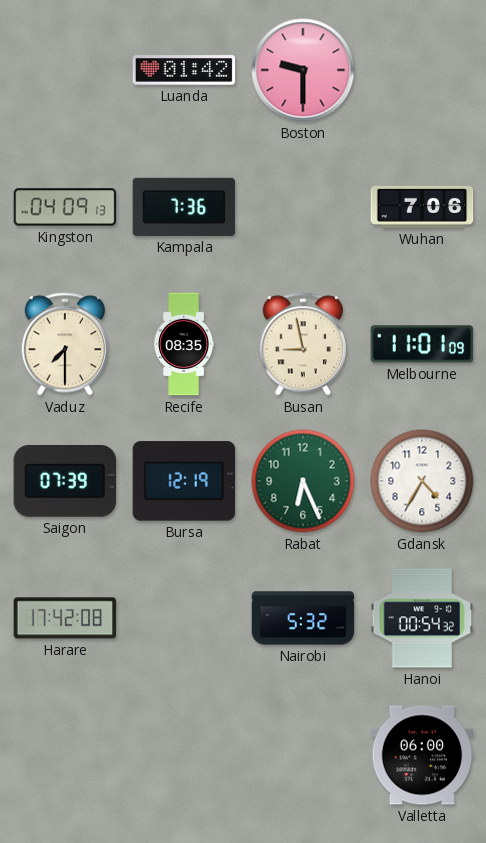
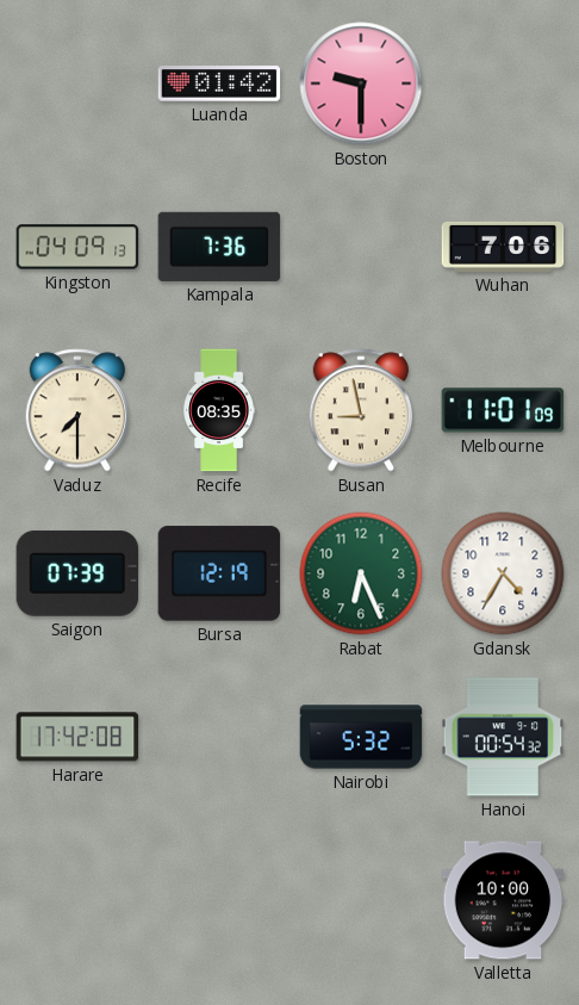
Valletta: 06:00 -> 10:00
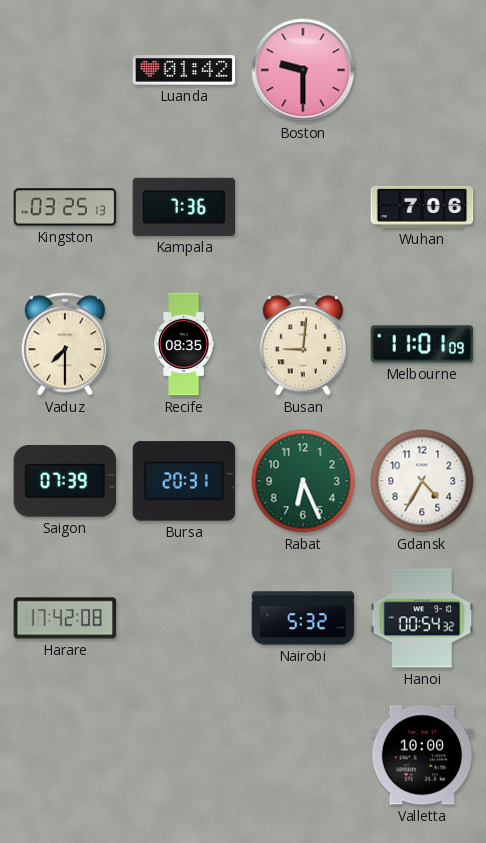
Kingston: 04:09 -> 03:25
Busan: 8:58 -> 9:01
Bursa: 12:19 -> 20:31
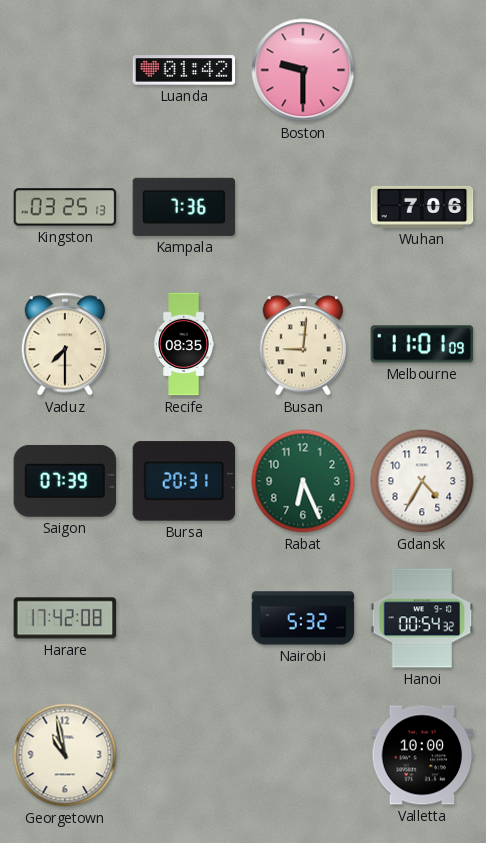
Georgetown: none -> 10:58
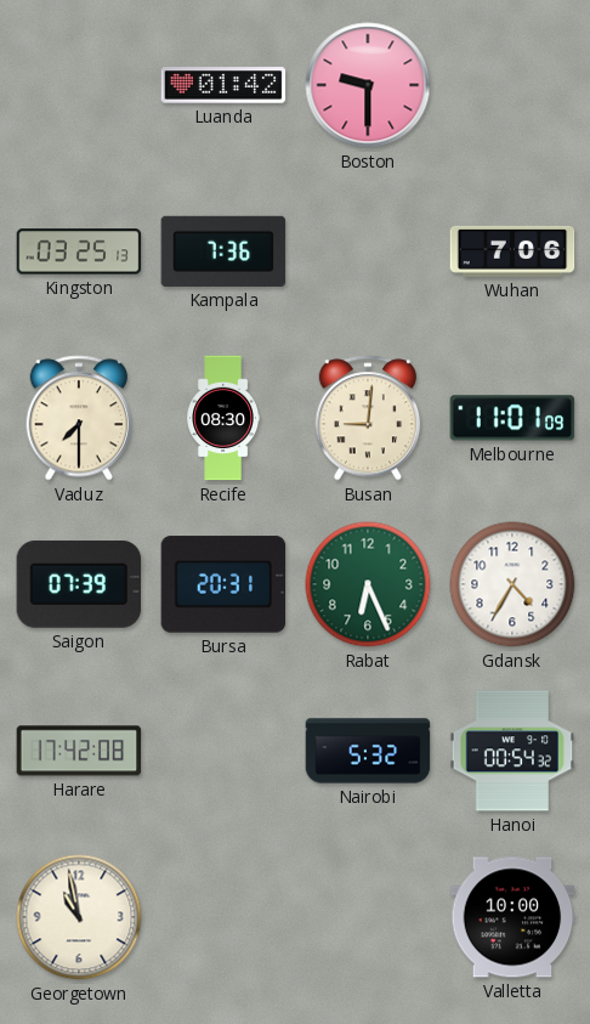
Recife: 08:35 -> 08:30
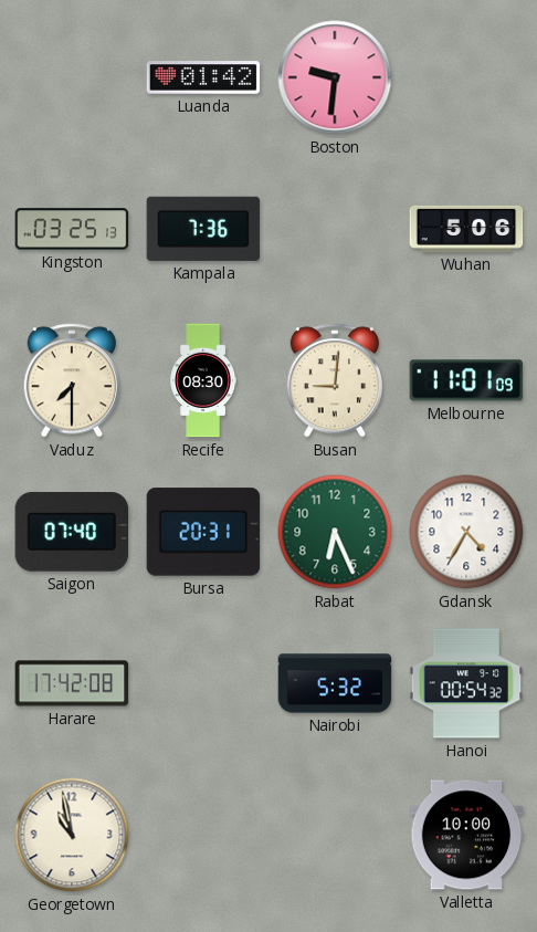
Boston: 9:30 -> 9:31
Wuhan: 7:06 -> 5:06
Saigon: 07:39 -> 07:40
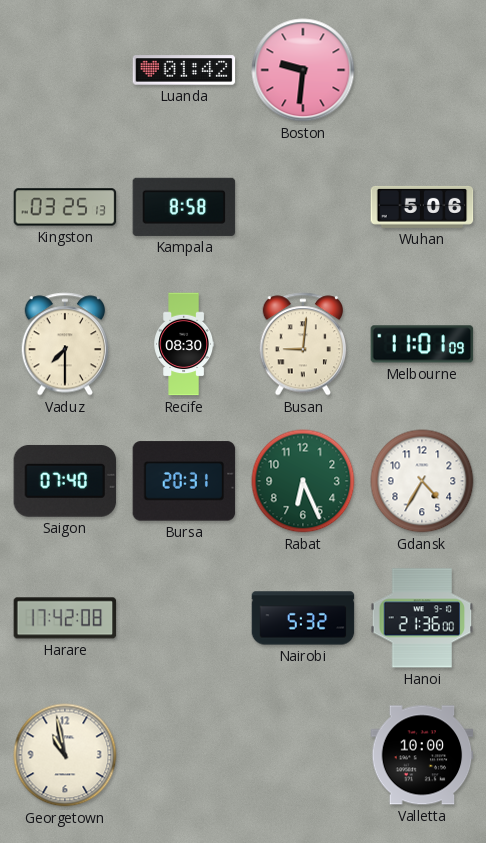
Kampala: 7:36 -> 8:58
Hanoi: 00:54 -> 21:36
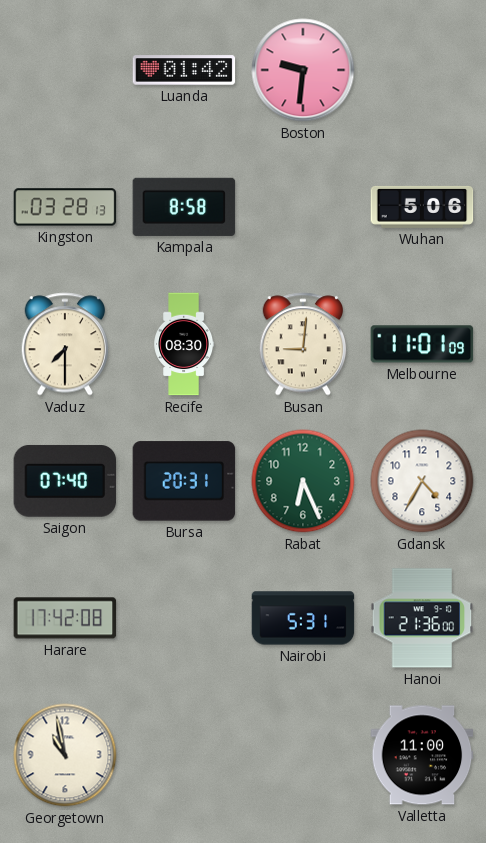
Kingston: 03:25 -> 03:28
Nairobi: 5:32 -> 5:31
Valletta: 10:00 -> 11:00
